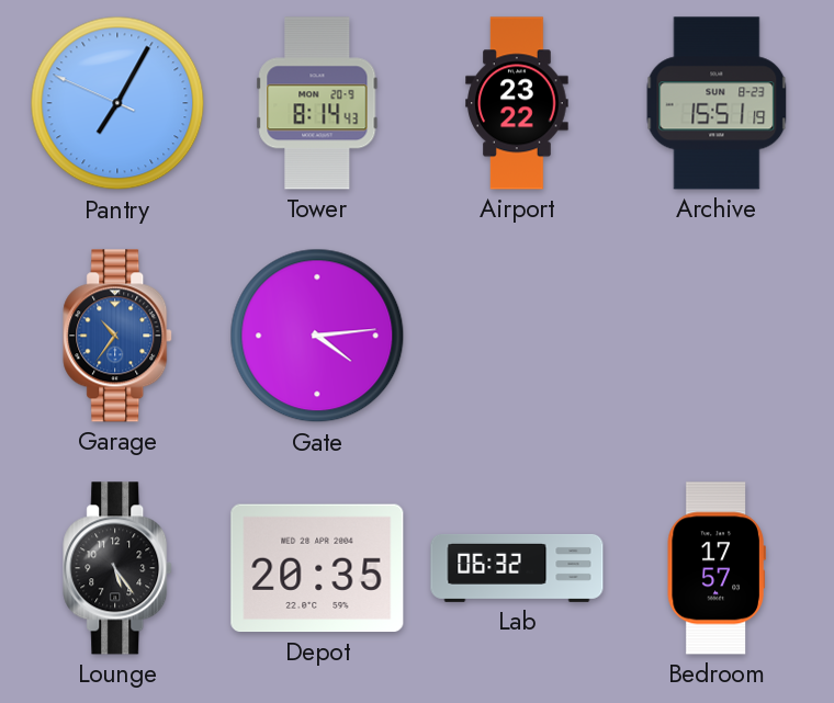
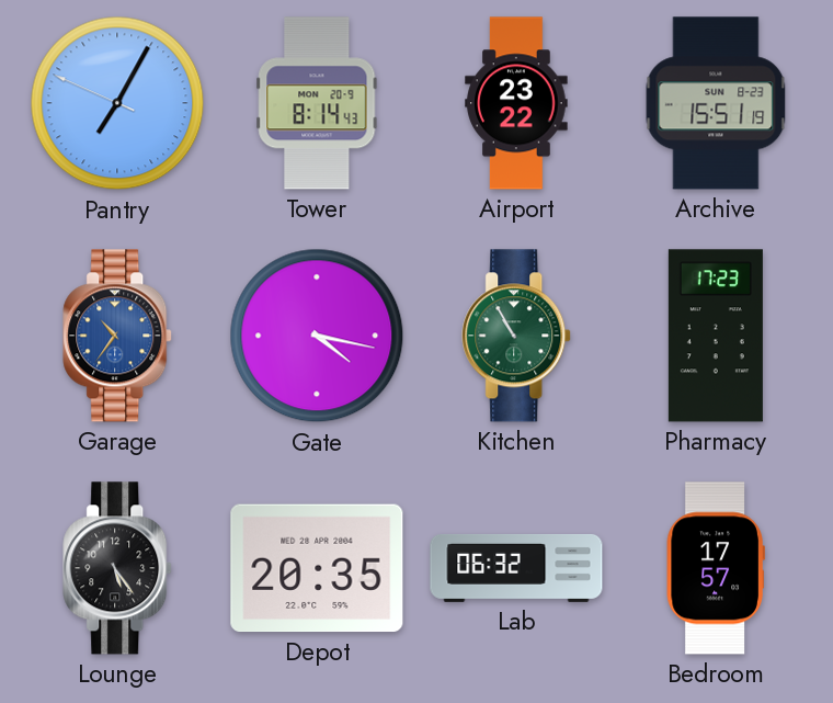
Gate: 4:14 -> 4:17
Kitchen: none -> 10:55
Pharmacy: none -> 17:23
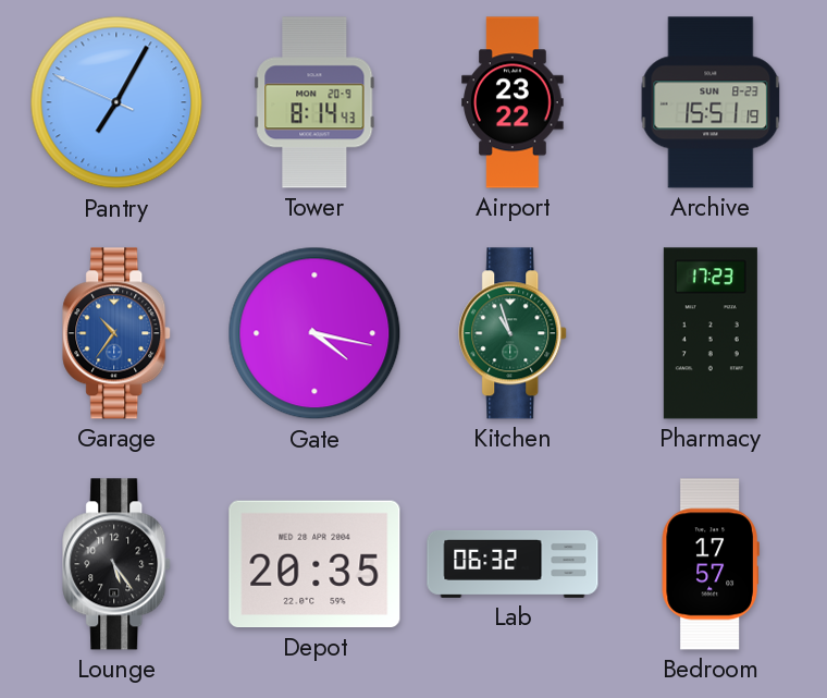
Kitchen: 10:55 -> 10:57
